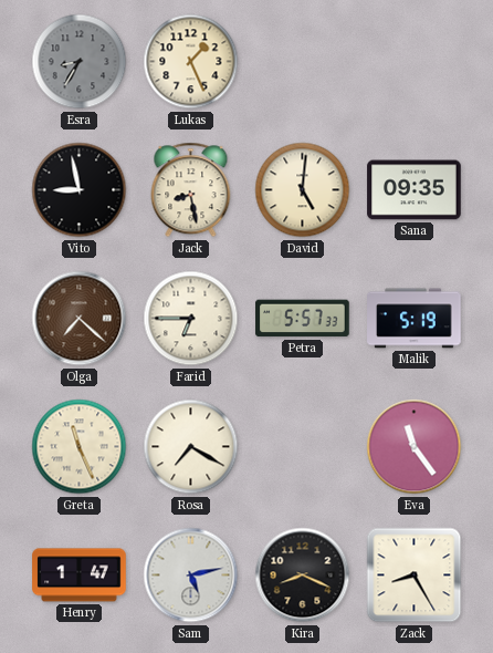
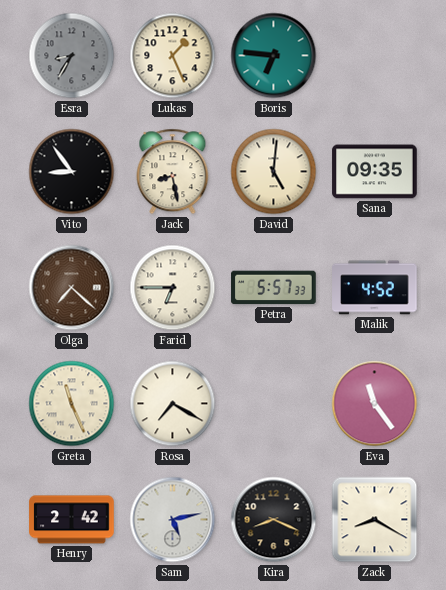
Boris: none -> 6:46
Vito: 8:58 -> 8:54
Malik: 5:19 -> 4:52
Henry: 1:47 -> 2:42
Zack: 8:25 -> 8:20
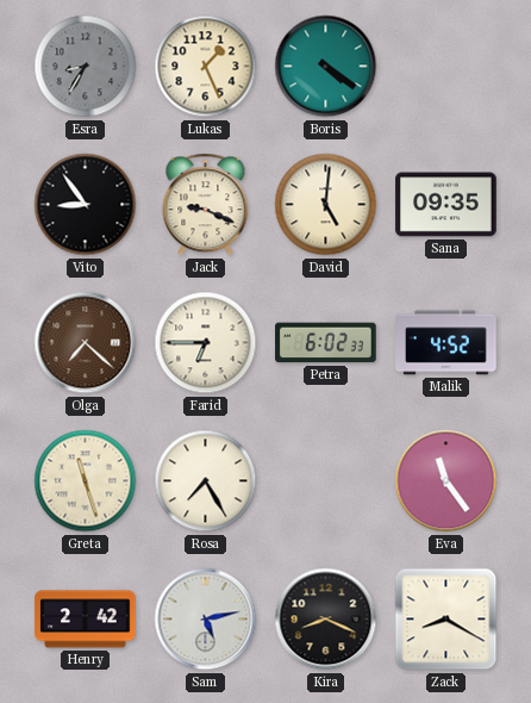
Boris: 6:46 -> 4:21
Jack: 8:28 -> 9:19
Petra: 5:57 -> 6:02
Greta: 11:26 -> 11:27
Rosa: 7:20 -> 7:25
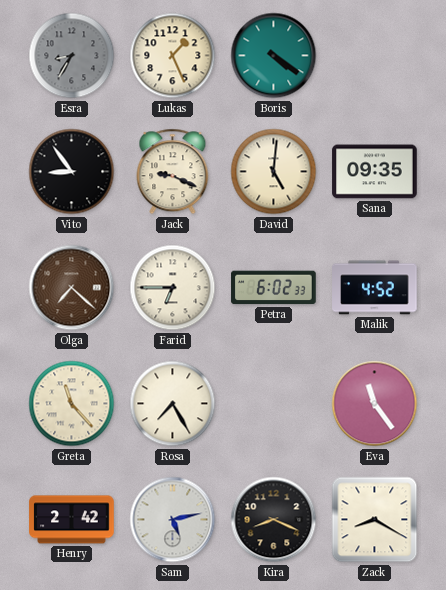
Greta: 11:27 -> 11:23
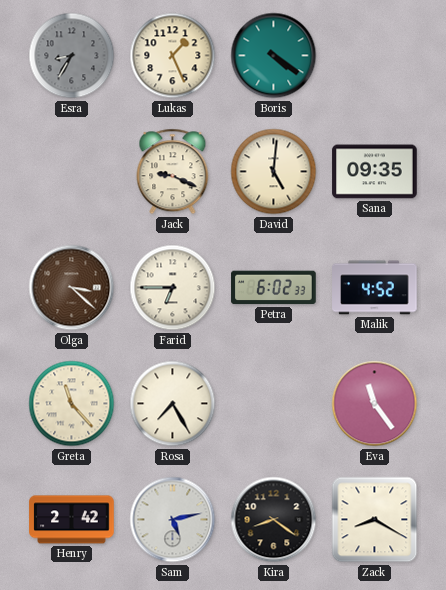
Vito: 8:54 -> none
Olga: 7:22 -> 3:22
Kira: 8:19 -> 8:21
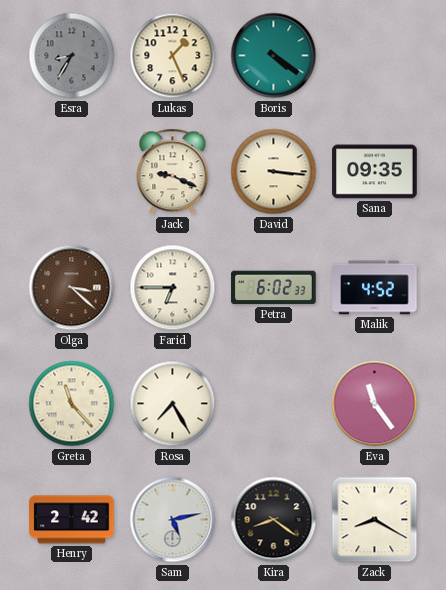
David: 5:01 -> 3:16
